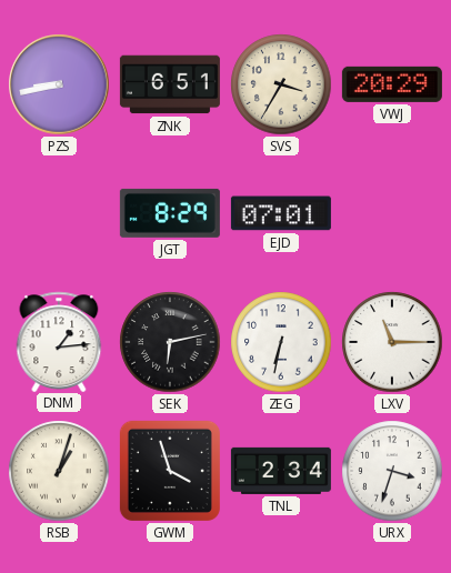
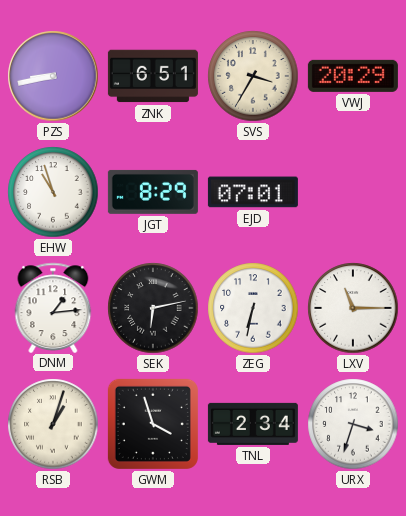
EHW: none -> 10:57
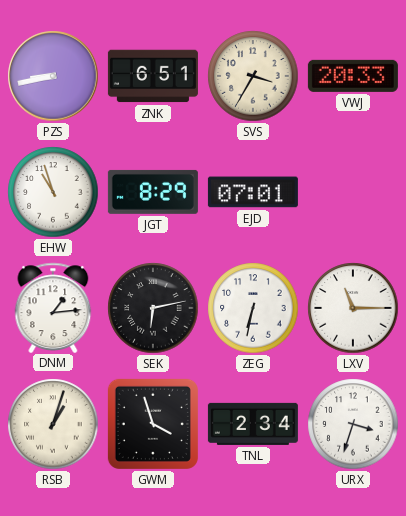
VWJ: 20:29 -> 20:33
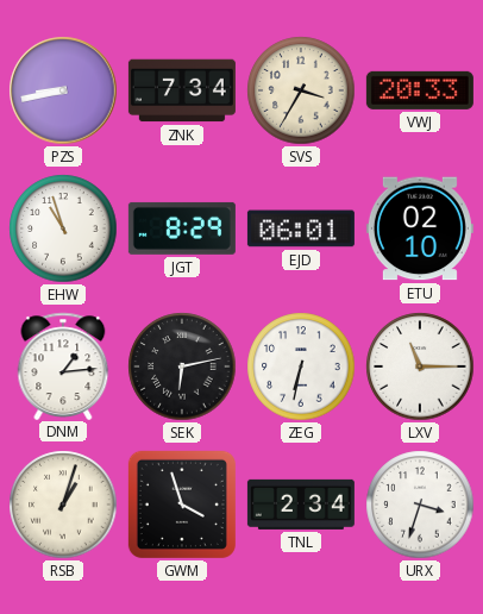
ZNK: 6:51 -> 7:34
EJD: 07:01 -> 06:01
ETU: none -> 02:10
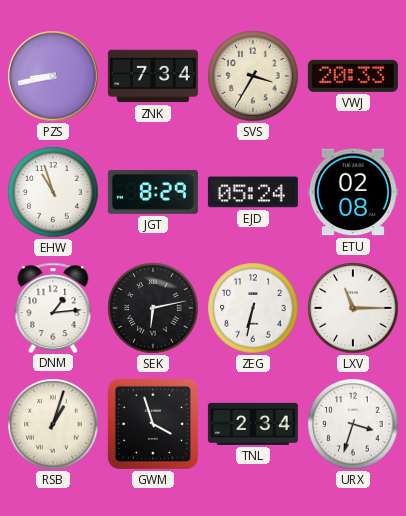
EJD: 06:01 -> 05:24
ETU: 02:10 -> 02:08
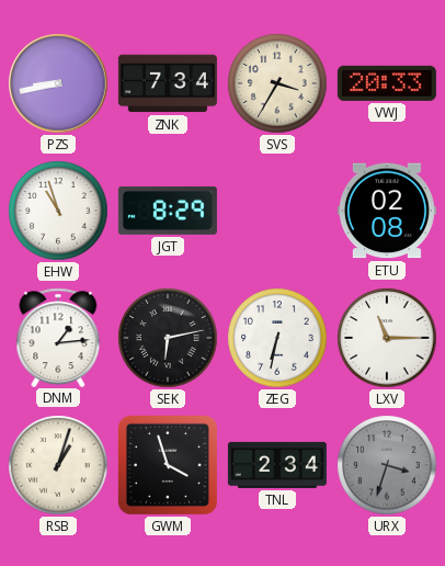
EJD: 05:24 -> none
URX dial: white -> grey
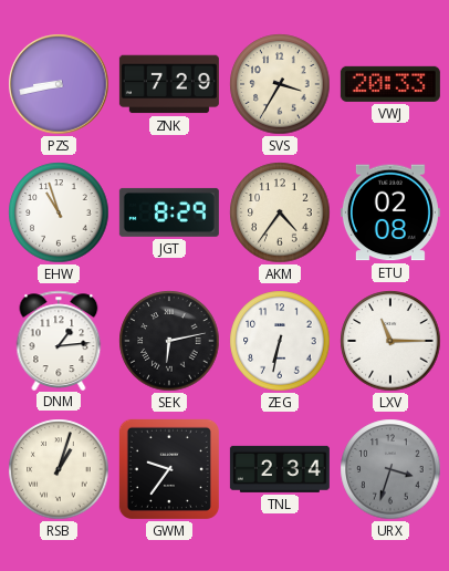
ZNK: 7:34 -> 7:29
AKM: none -> 4:36
GWM: 3:57 -> 9:36
